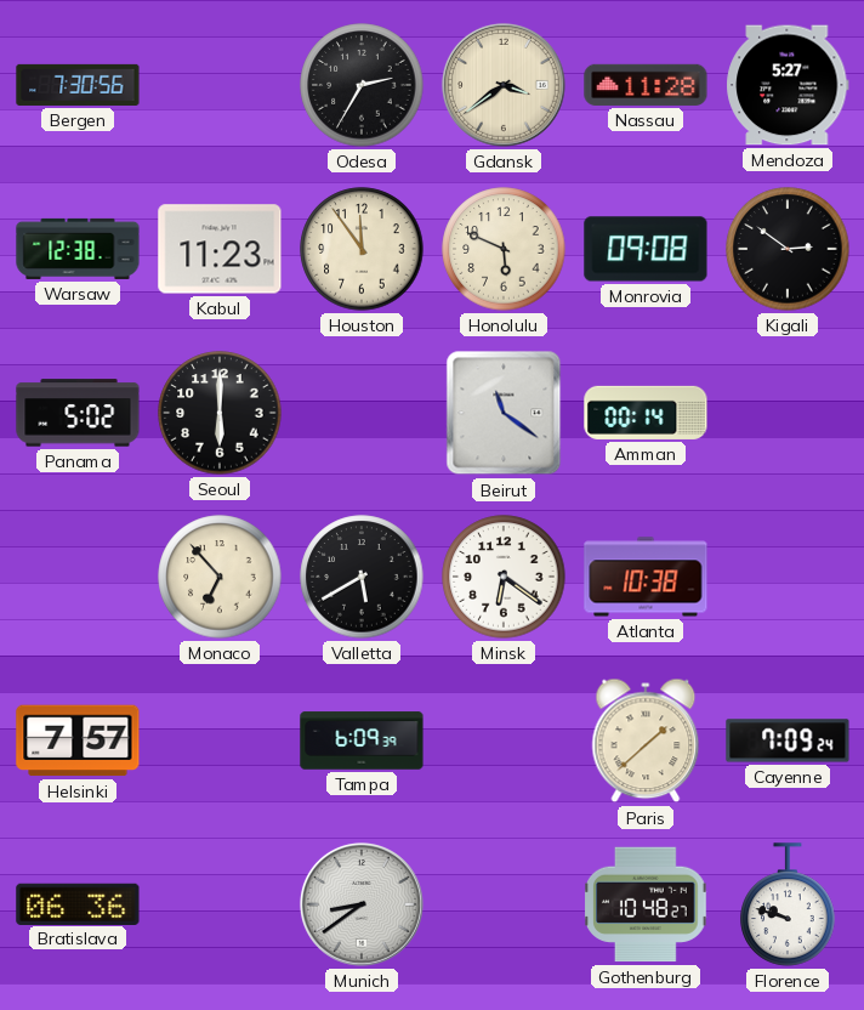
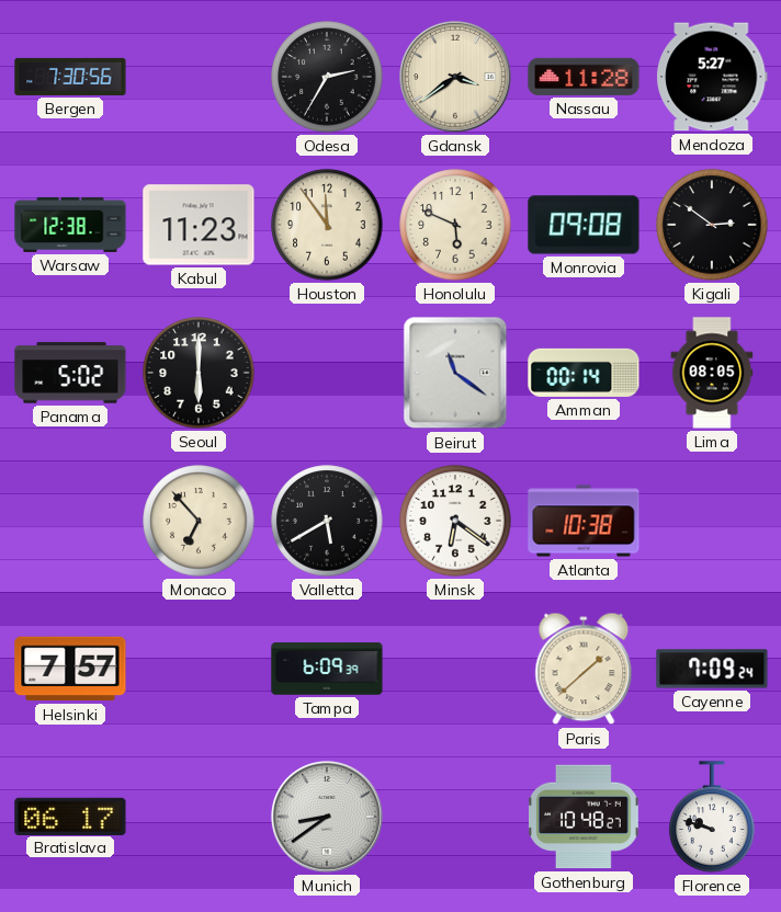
Lima: none -> 08:05
Bratislava: 06:36 -> 06:17
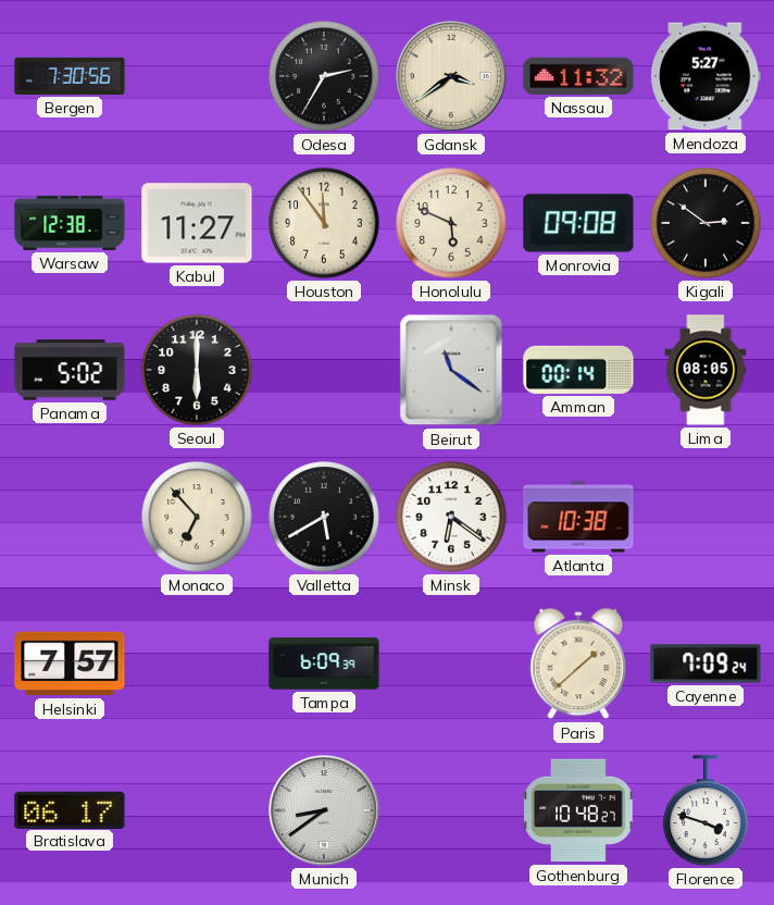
Nassau: 11:28 -> 11:32
Kabul: 11:23 -> 11:27
Florence: 9:48 -> 3:48
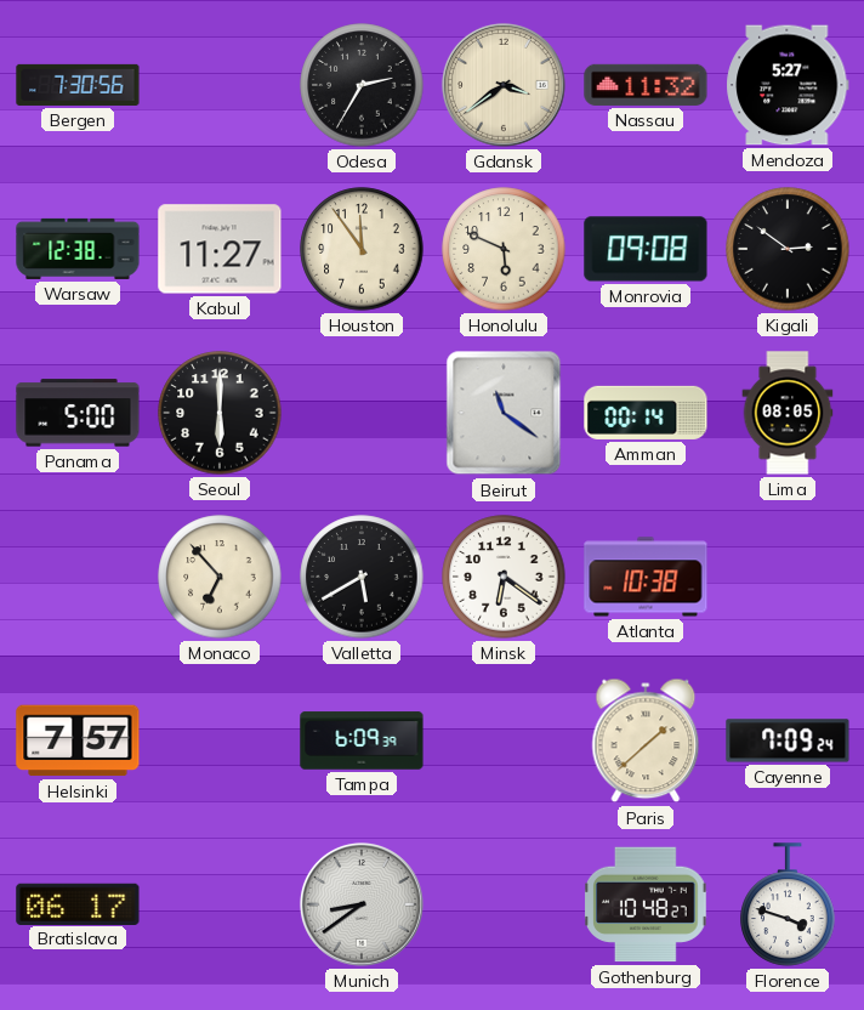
Panama: 5:02 -> 5:00
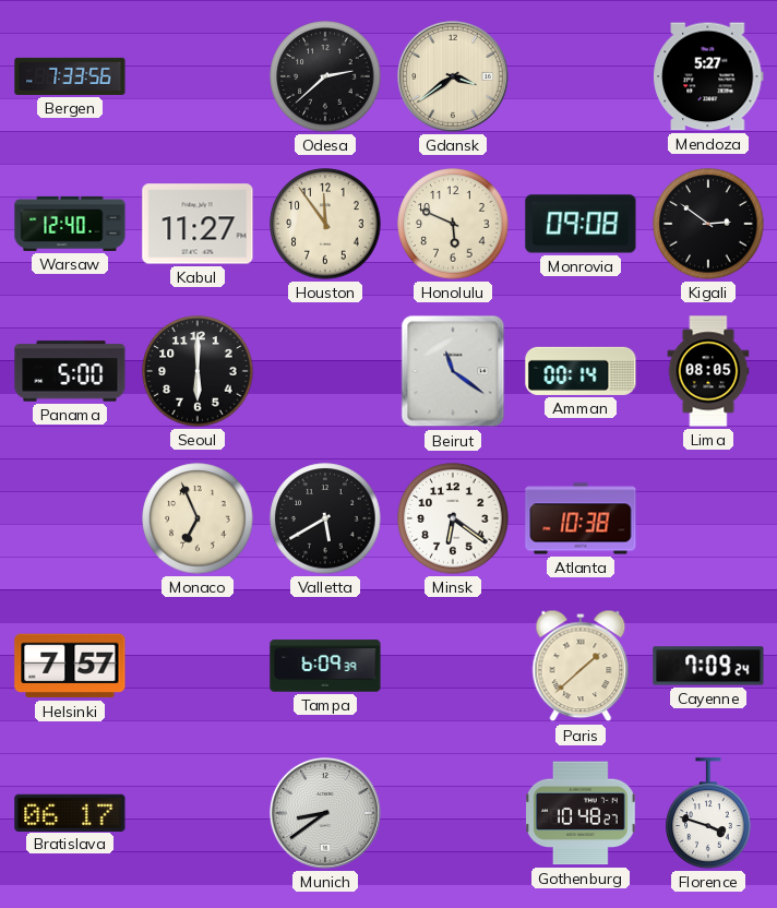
Bergen: 7:30 -> 7:33
Odesa: 2:35 -> 2:38
Nassau: 11:32 -> none
Warsaw: 12:38 -> 12:40
Monaco: 6:53 -> 6:56
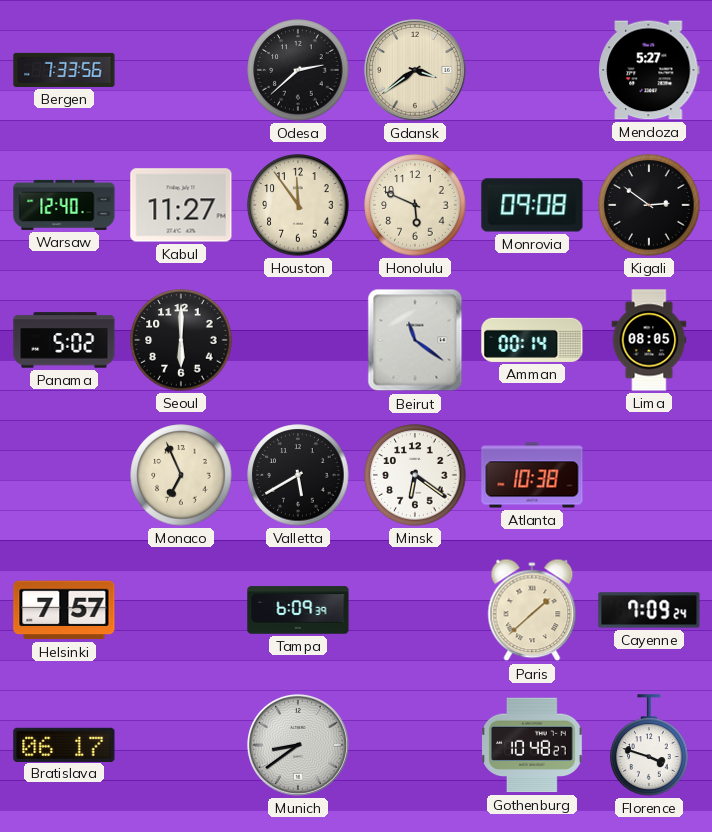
Panama: 5:00 -> 5:02
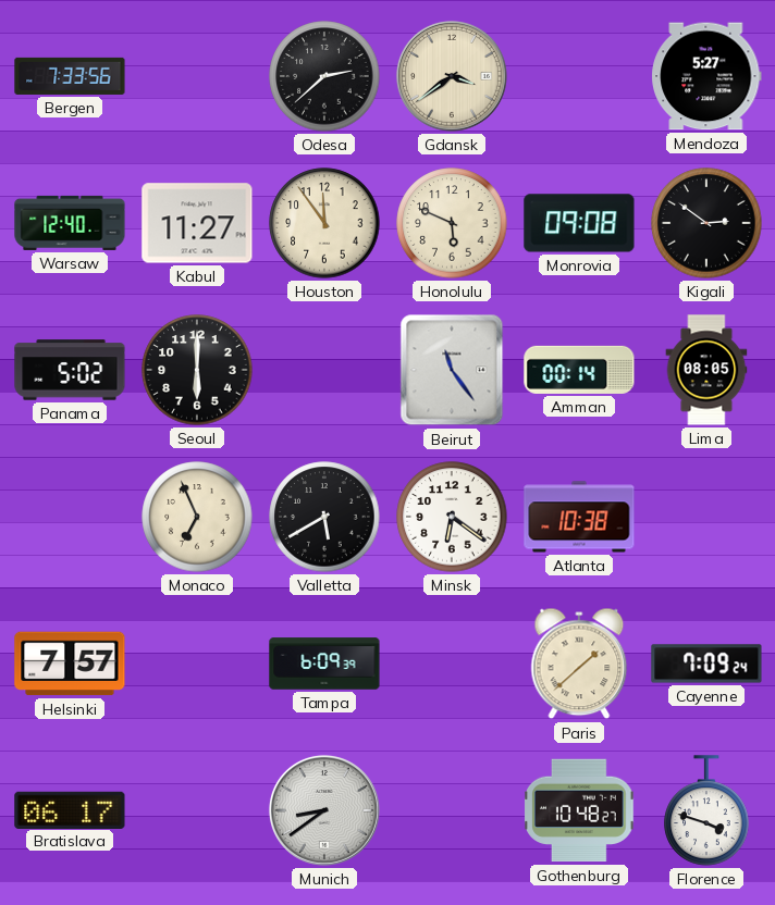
Beirut: 11:21 -> 11:24
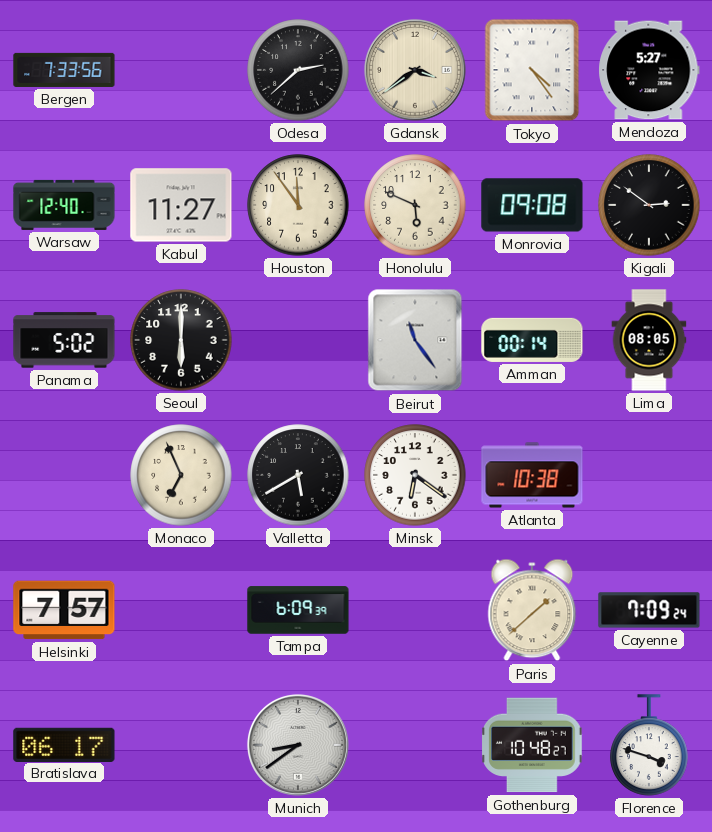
Tokyo: none -> 4:24
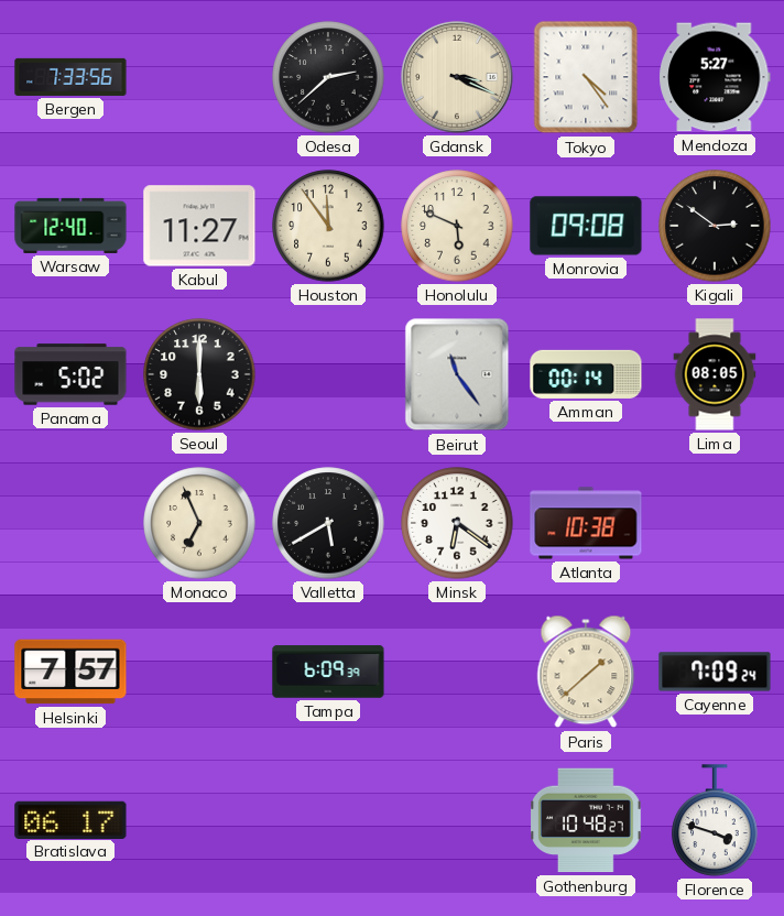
Gdansk: 3:39 -> 3:19
Munich: 8:39 -> none
